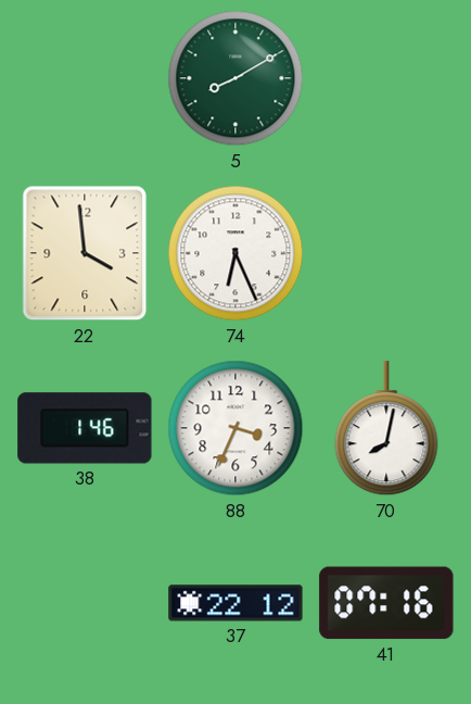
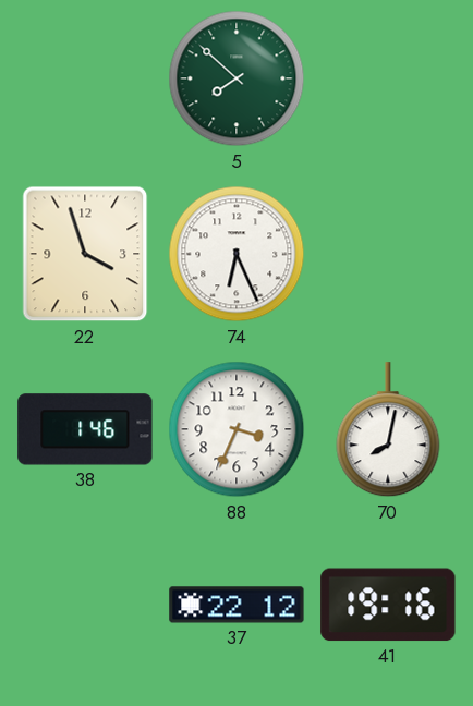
5: 8:10 -> 7:52
22: 3:59 -> 3:57
41: 07:16 -> 19:16
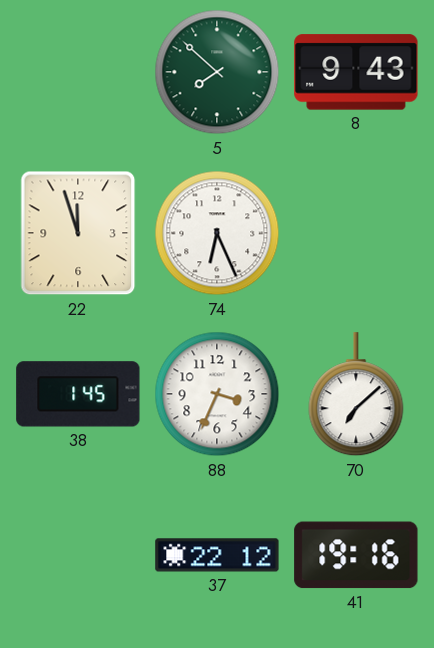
8: none -> 9:43
22: 3:57 -> 11:57
38: 1:46 -> 1:45
70: 8:02 -> 7:08
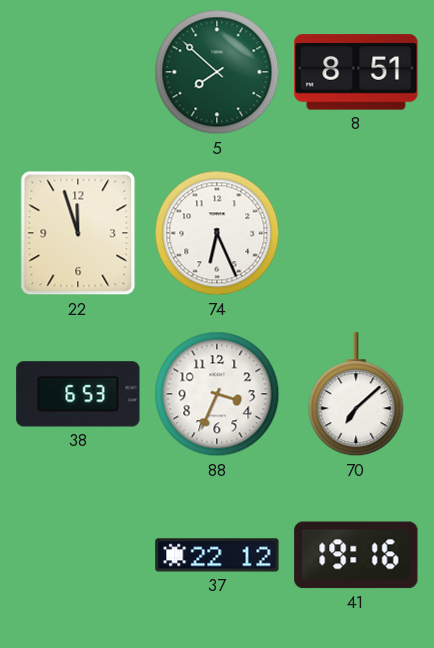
8: 9:43 -> 8:51
38: 1:45 -> 6:53
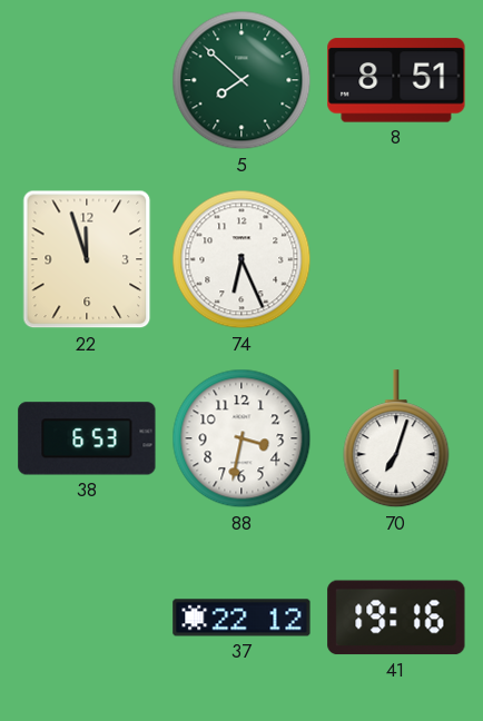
88: 3:34 -> 3:32
70: 7:08 -> 7:03
